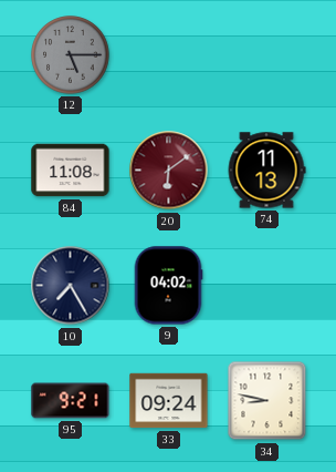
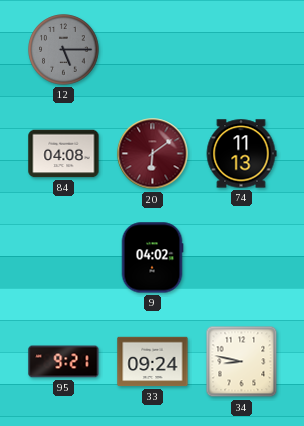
84: 11:08 -> 04:08
10: 7:25 -> none
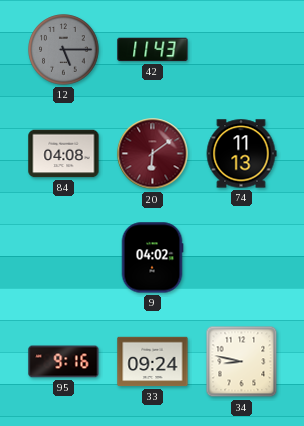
42: none -> 11:43
95: 9:21 -> 9:16
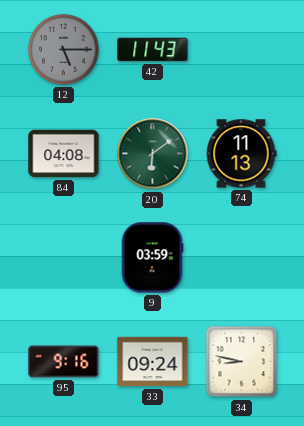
20 dial: burgundy -> green
9: 04:02 -> 03:59
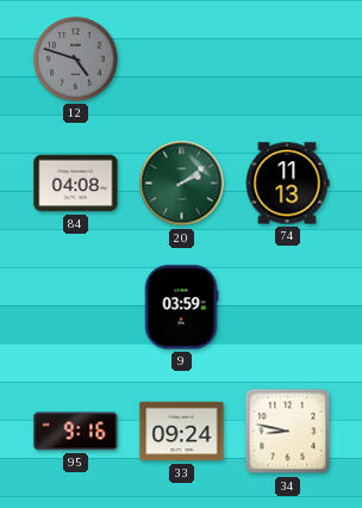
12: 5:15 -> 4:48
42: 11:43 -> none
20: 6:09 -> 2:09
